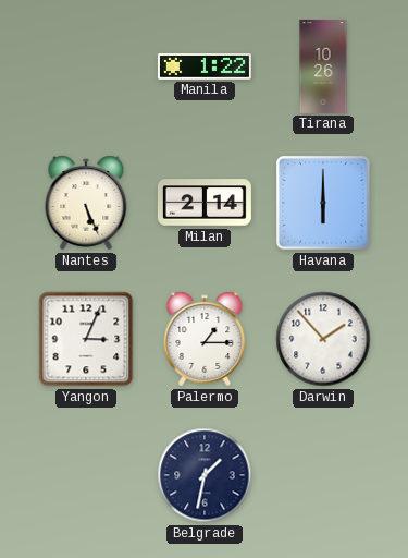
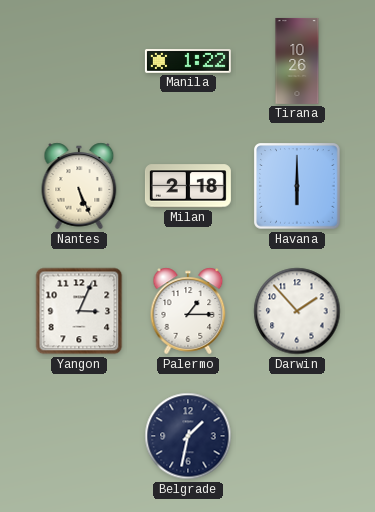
Milan: 2:14 -> 2:18
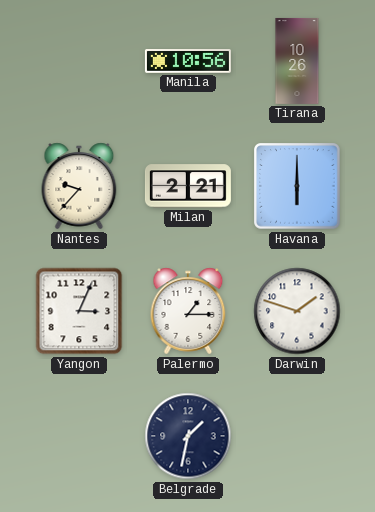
Manila: 1:22 -> 10:56
Nantes: 5:26 -> 9:37
Milan: 2:18 -> 2:21
Darwin: 1:53 -> 1:48
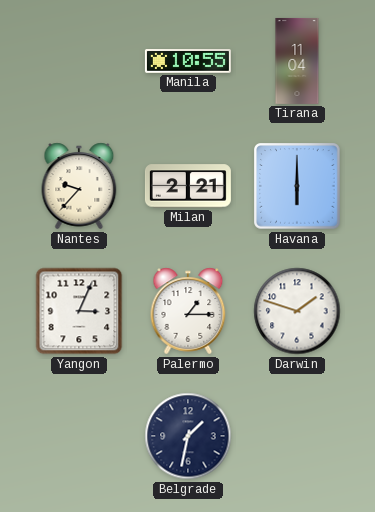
Manila: 10:56 -> 10:55
Tirana: 10:26 -> 11:04
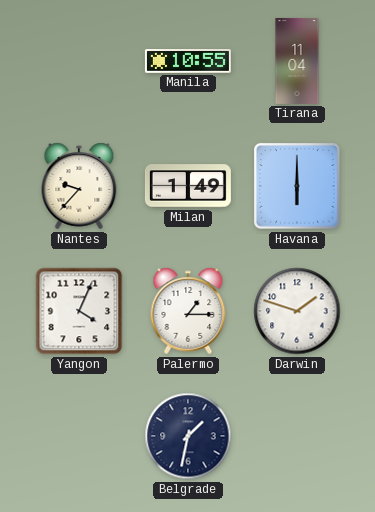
Milan: 2:21 -> 1:49
Yangon: 3:04 -> 4:04
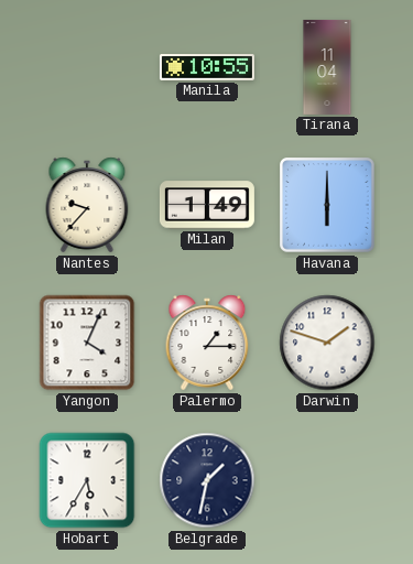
Hobart: none -> 5:35
